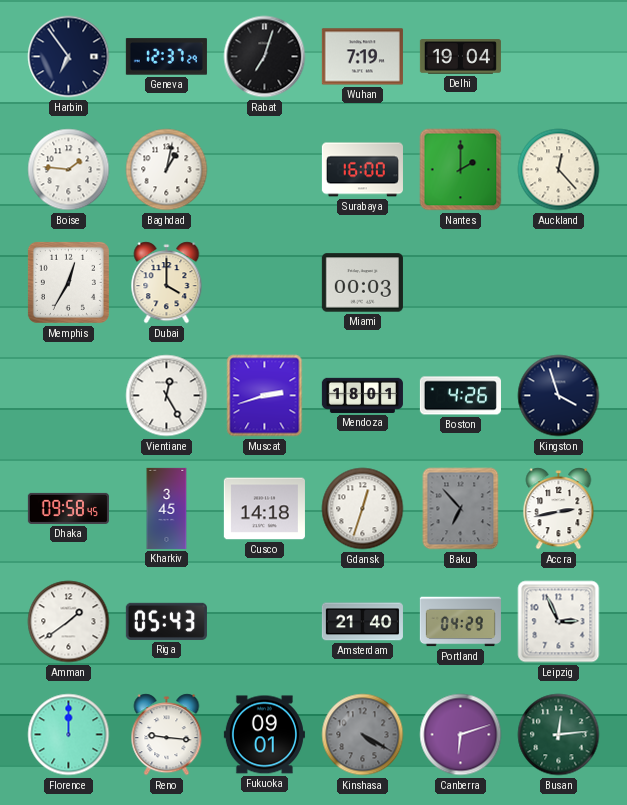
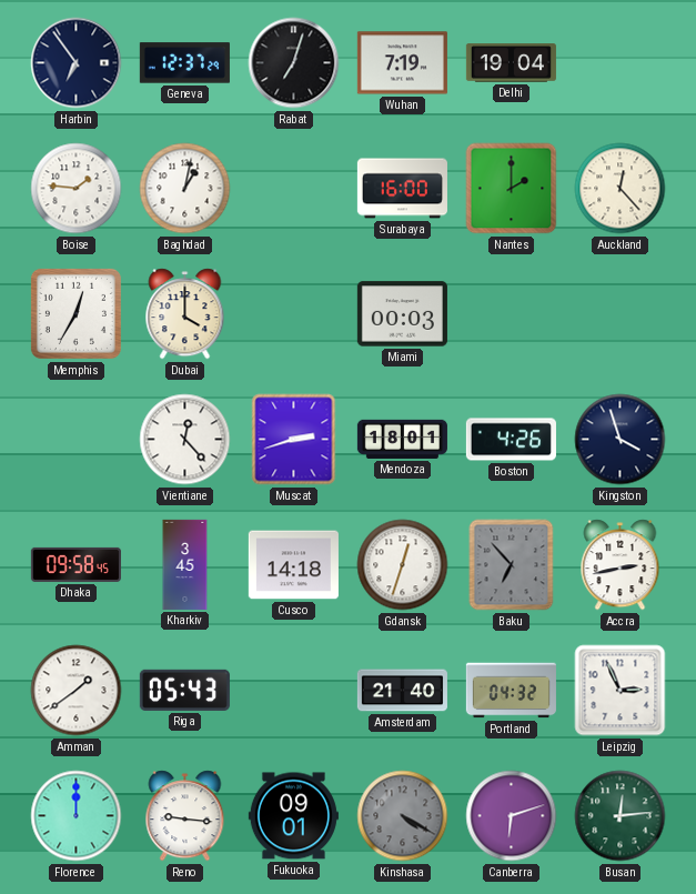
Vientiane: 12:25 -> 12:23
Portland: 04:29 -> 04:32
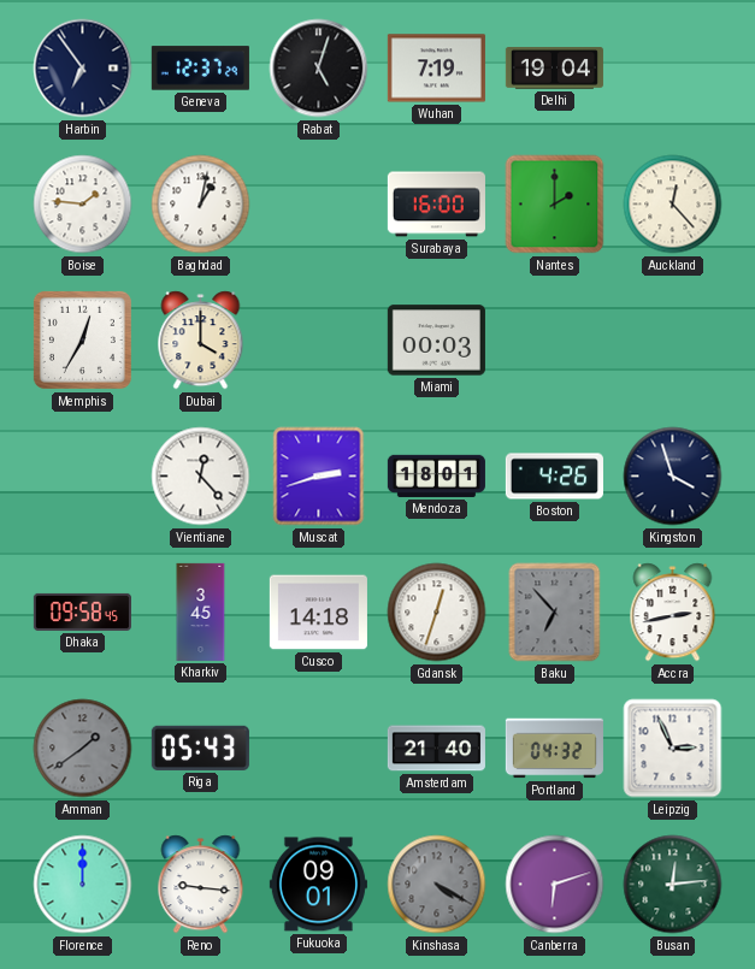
Rabat: 7:03 -> 5:03
Amman dial: white -> grey
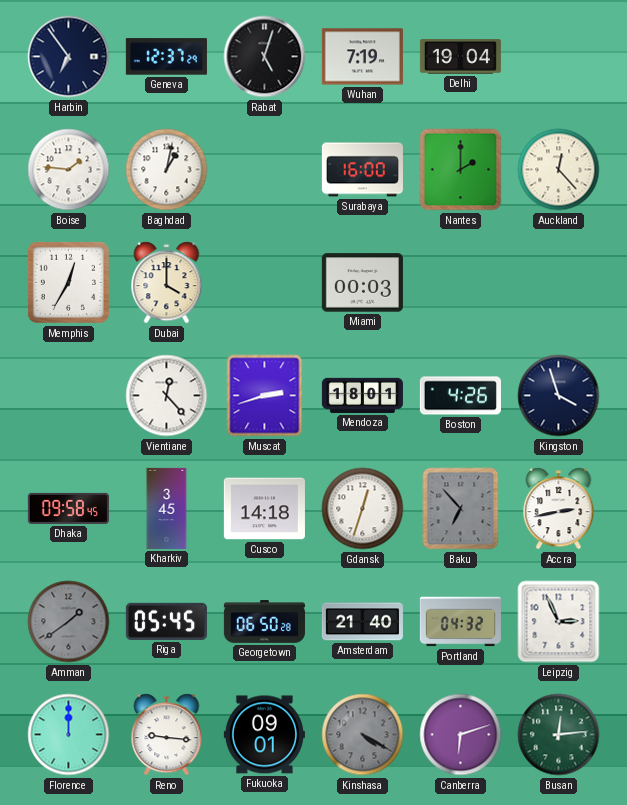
Riga: 05:43 -> 05:45
Georgetown: none -> 06:50
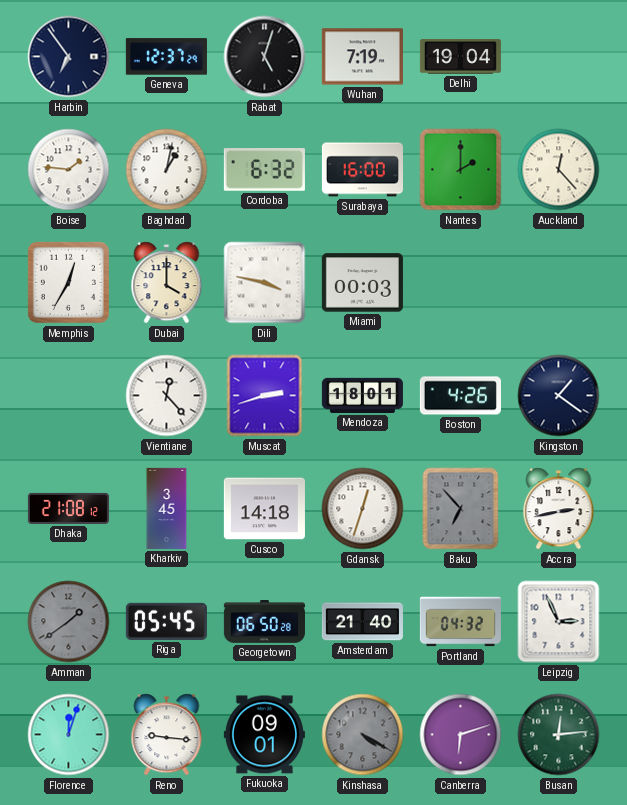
Cordoba: none -> 6:32
Dili: none -> 3:47
Kingston: 3:57 -> 1:21
Dhaka: 09:58 -> 21:08
Florence: 12:00 -> 12:03
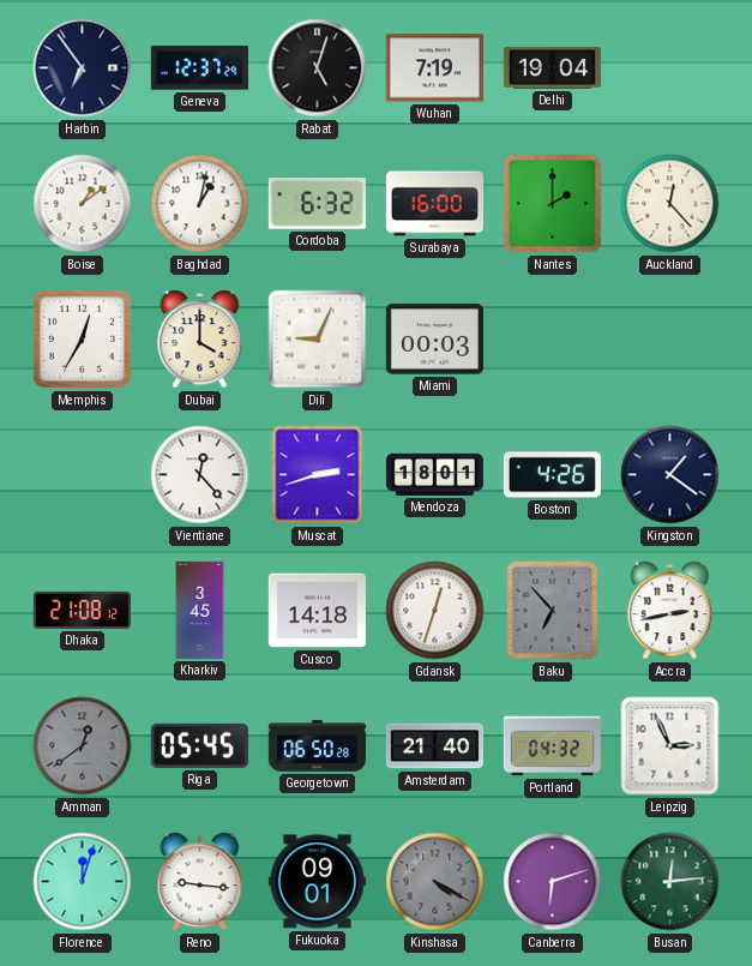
Boise: 1:46 -> 1:09
Dili: 3:47 -> 9:04
Amman: 1:39 -> 12:39
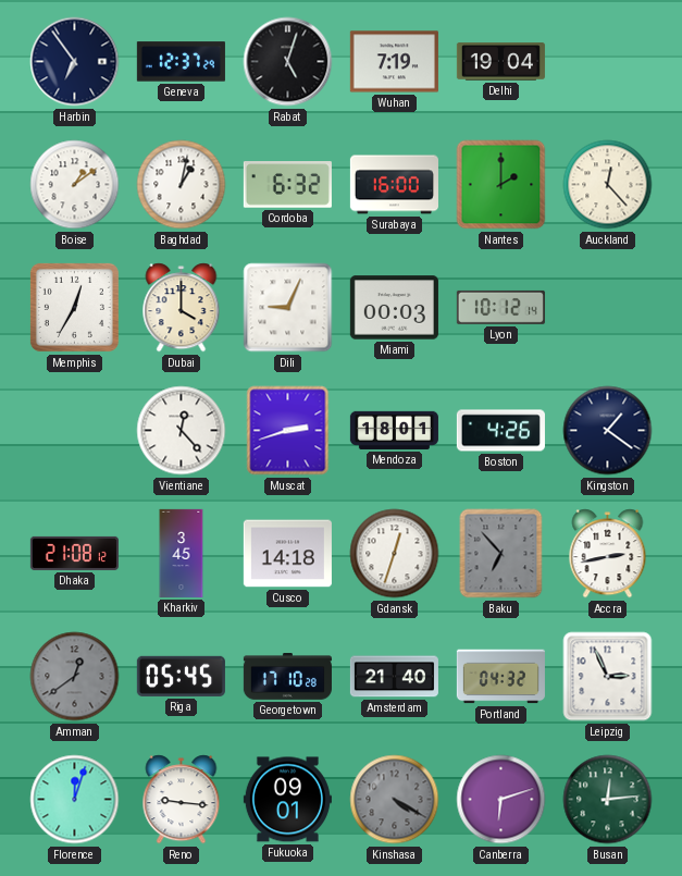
Lyon: none -> 10:12
Georgetown: 06:50 -> 17:10
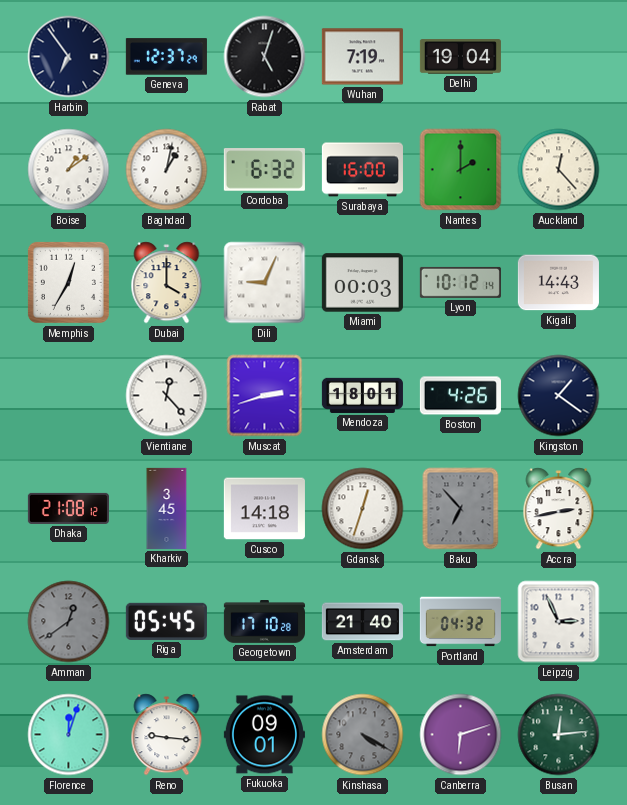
Kigali: none -> 14:43
